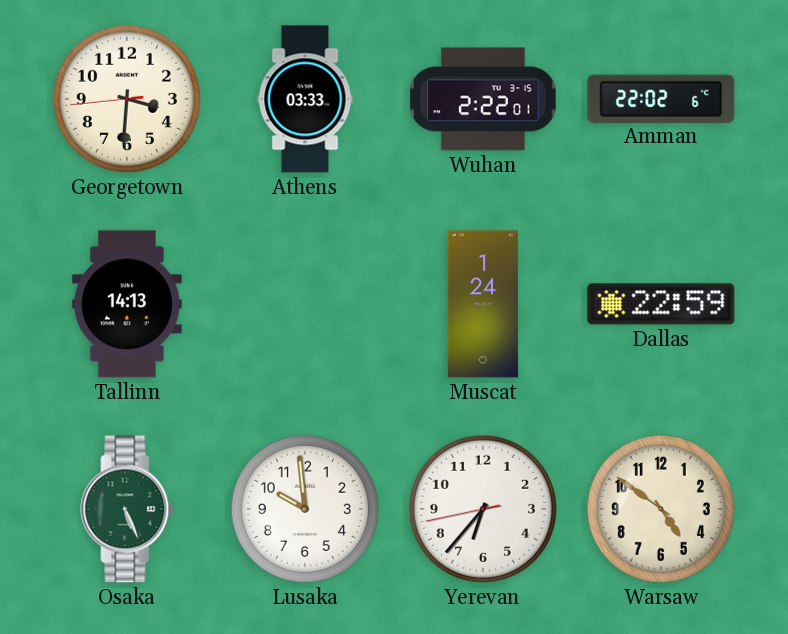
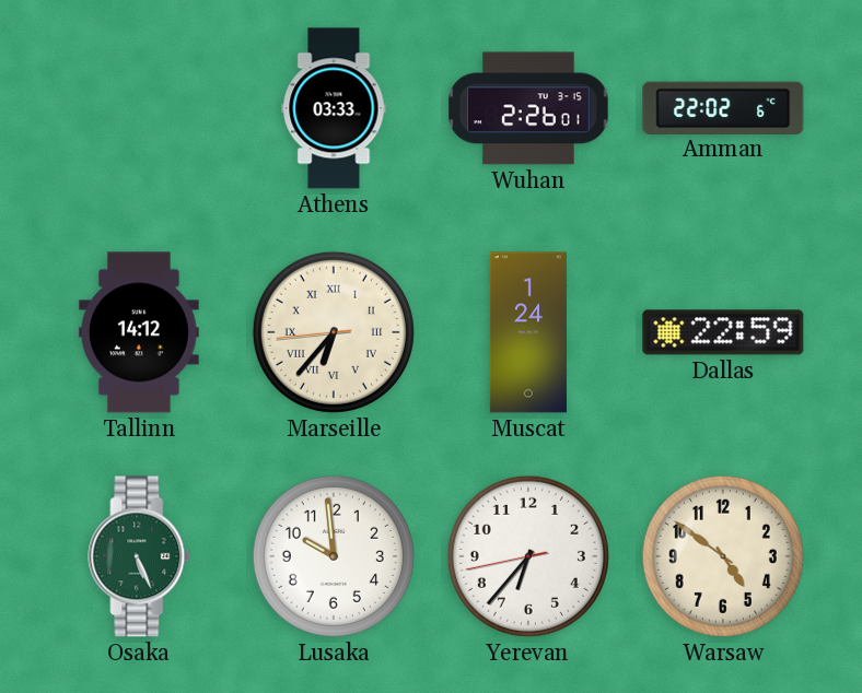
Georgetown: 3:30 -> none
Wuhan: 2:22 -> 2:26
Tallinn: 14:13 -> 14:12
Marseille: none -> 6:36
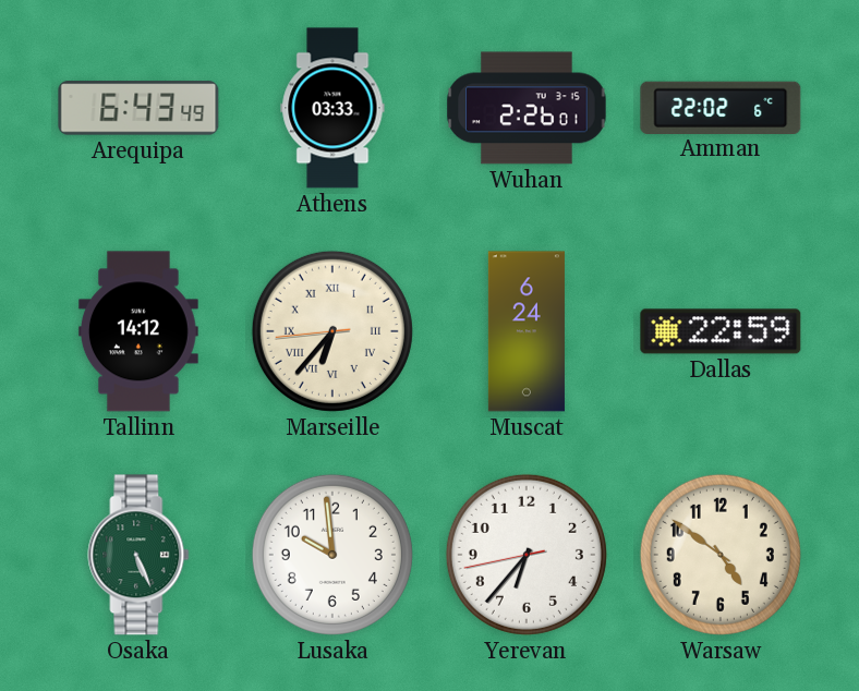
Arequipa: none -> 6:43
Muscat: 1:24 -> 6:24
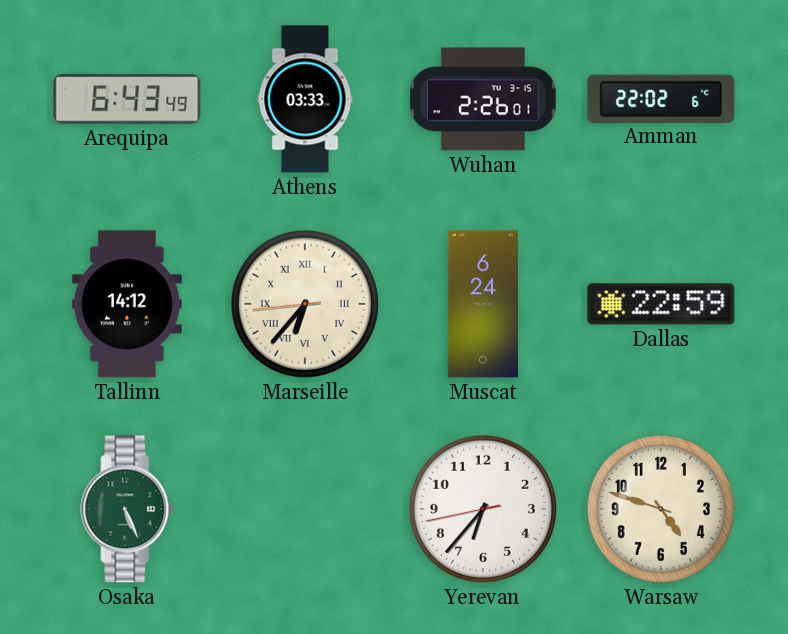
Lusaka: 9:59 -> none
Warsaw: 4:51 -> 4:48
